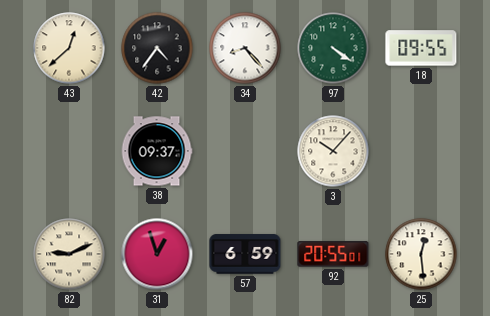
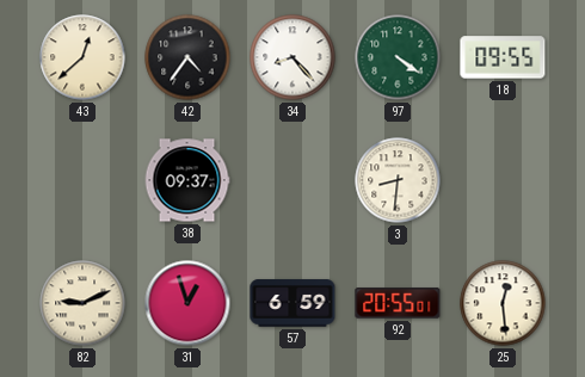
3: 10:07 -> 8:31
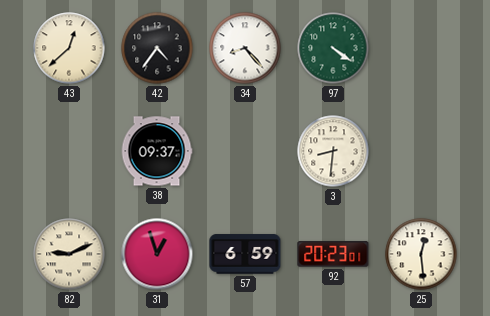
18: 09:55 -> none
92: 20:55 -> 20:23
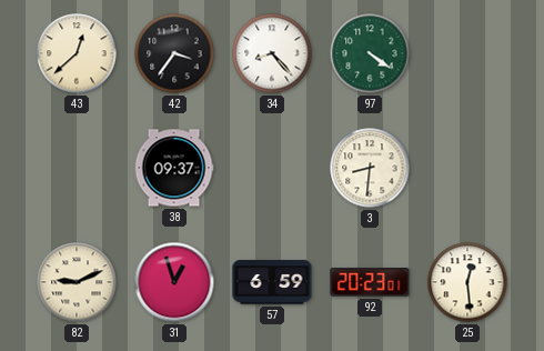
42: 4:36 -> 3:36
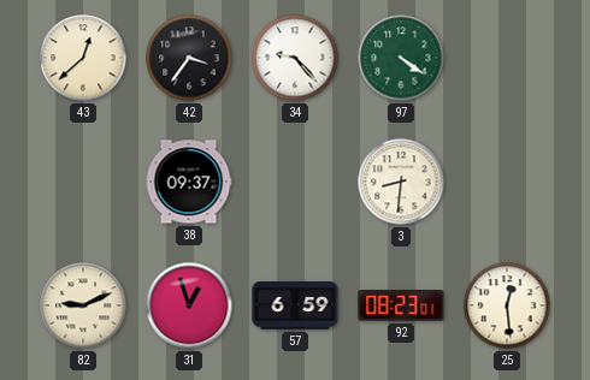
34: 8:23 -> 9:23
92: 20:23 -> 08:23
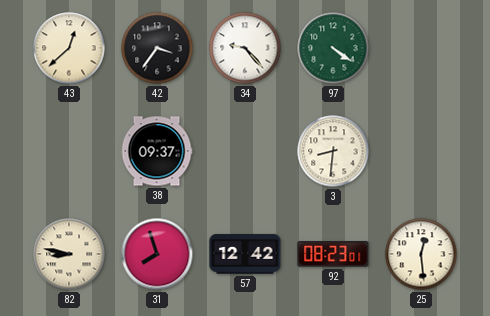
82: 9:11 -> 8:47
31: 12:57 -> 7:57
57: 6:59 -> 12:42
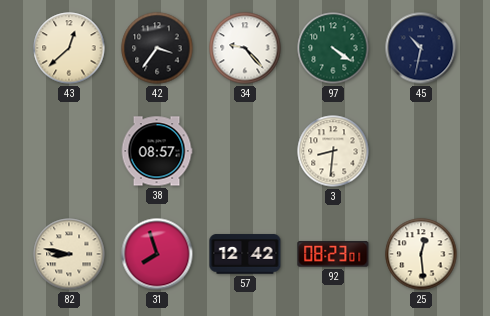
45: none -> 10:32
38: 09:37 -> 08:57
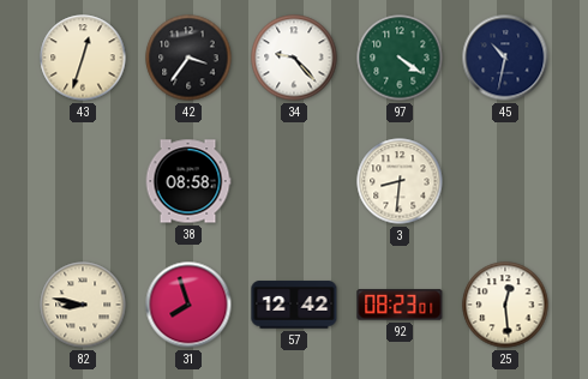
43: 12:38 -> 12:33
38: 08:57 -> 08:58
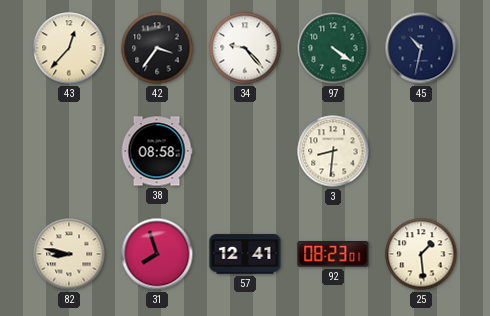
43: 12:33 -> 12:37
57: 12:42 -> 12:41
25: 12:29 -> 1:29
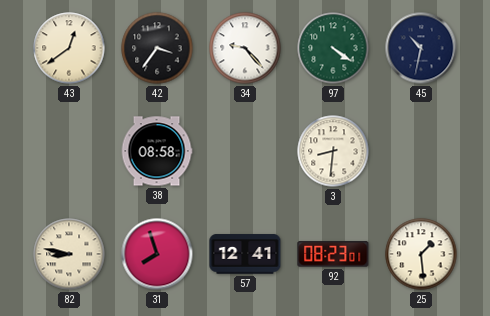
43: 12:37 -> 12:39
